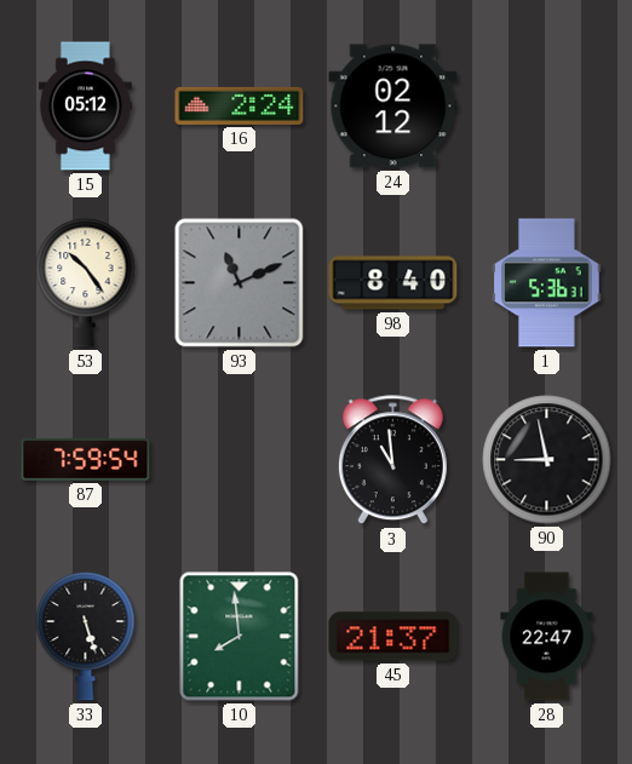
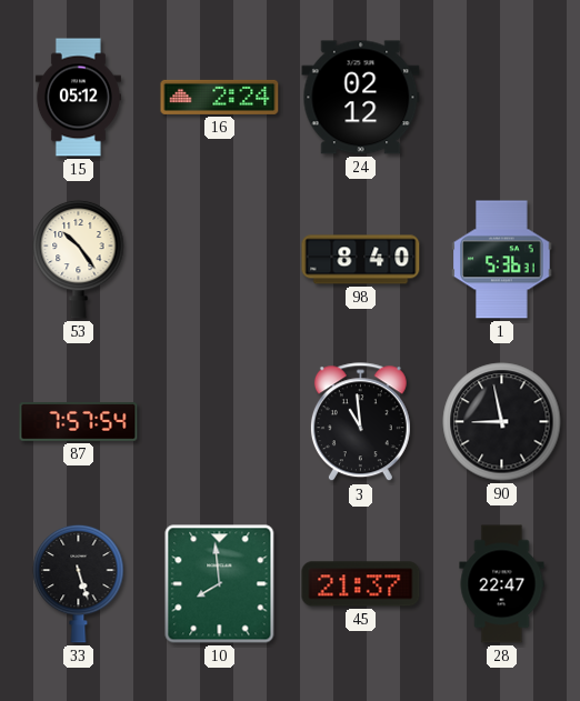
93: 11:11 -> none
87: 7:59 -> 7:57
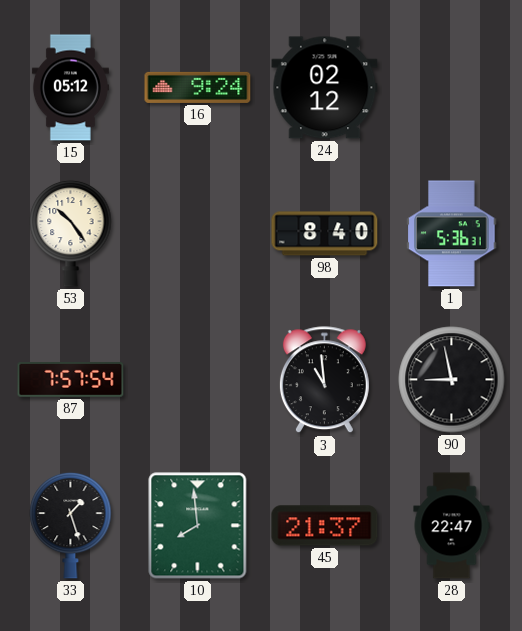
16: 2:24 -> 9:24
33: 5:27 -> 1:27
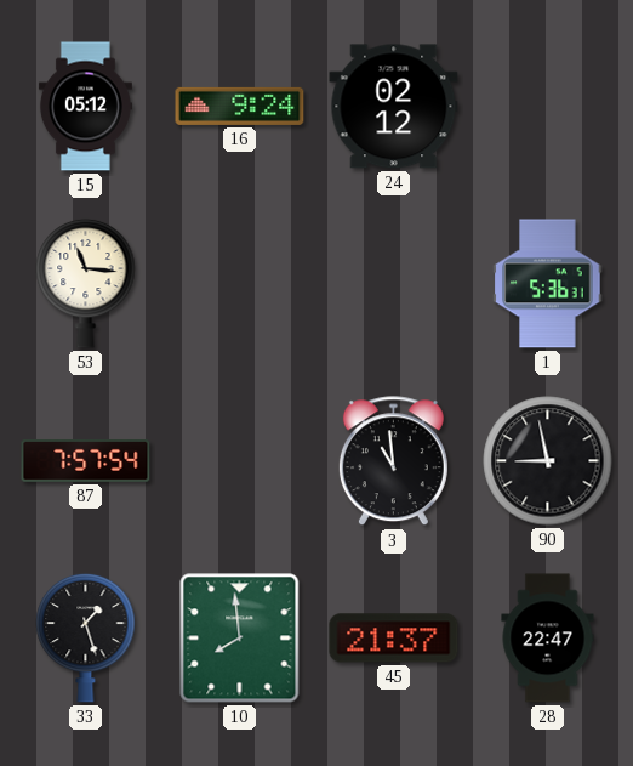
53: 10:24 -> 11:16
98: 8:40 -> none
